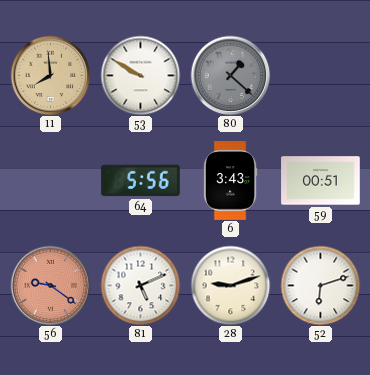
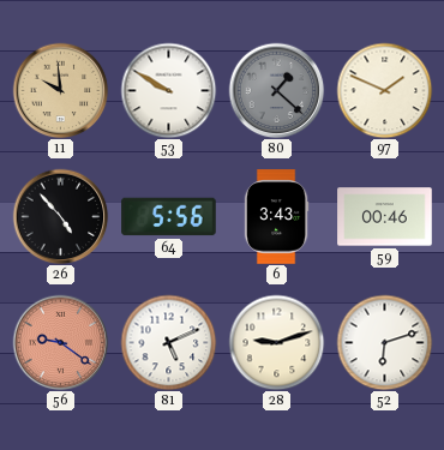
11: 7:59 -> 9:59
97: none -> 1:49
26: none -> 4:53
59: 00:51 -> 00:46
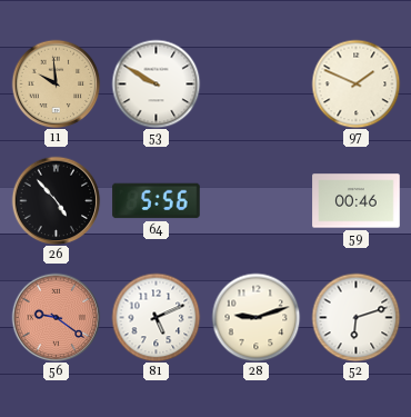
80: 1:22 -> none
6: 3:43 -> none
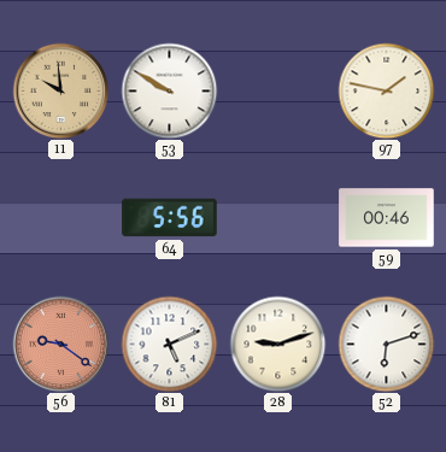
97: 1:49 -> 1:47
26: 4:53 -> none
